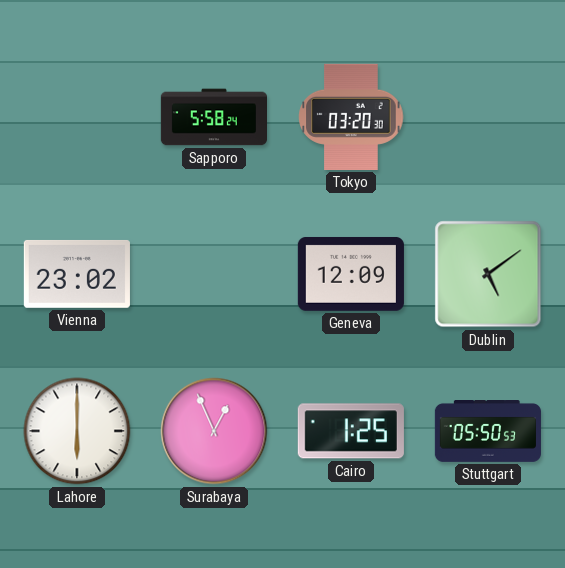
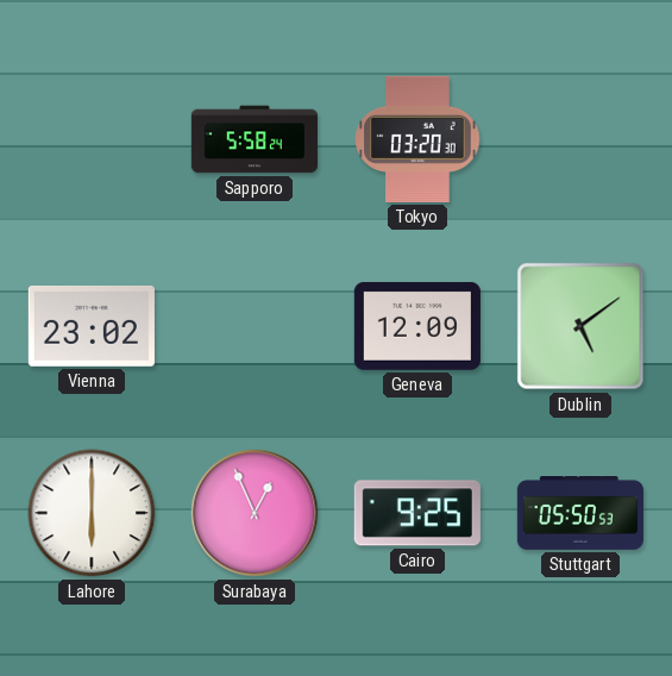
Cairo: 1:25 -> 9:25
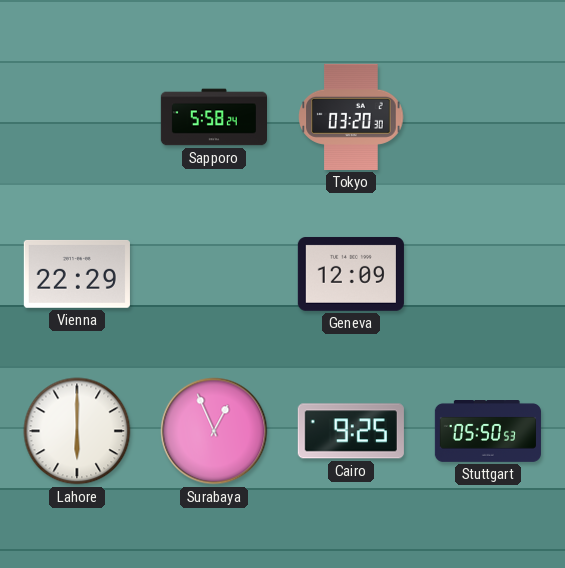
Vienna: 23:02 -> 22:29
Dublin: 5:09 -> none
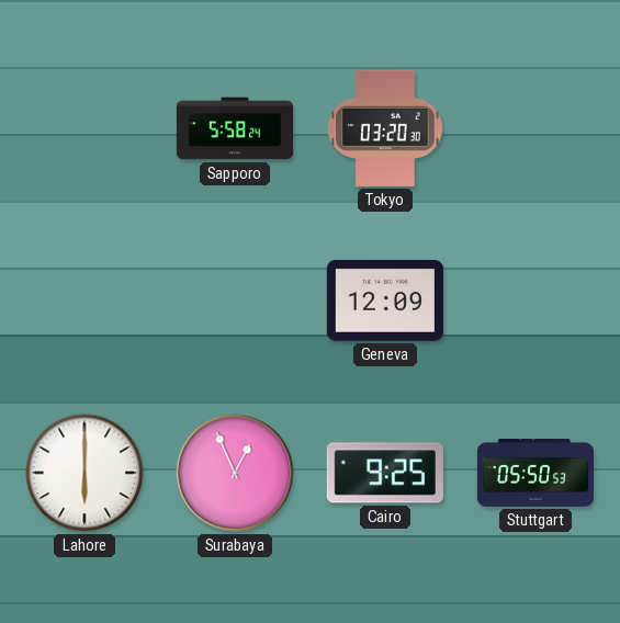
Vienna: 22:29 -> none
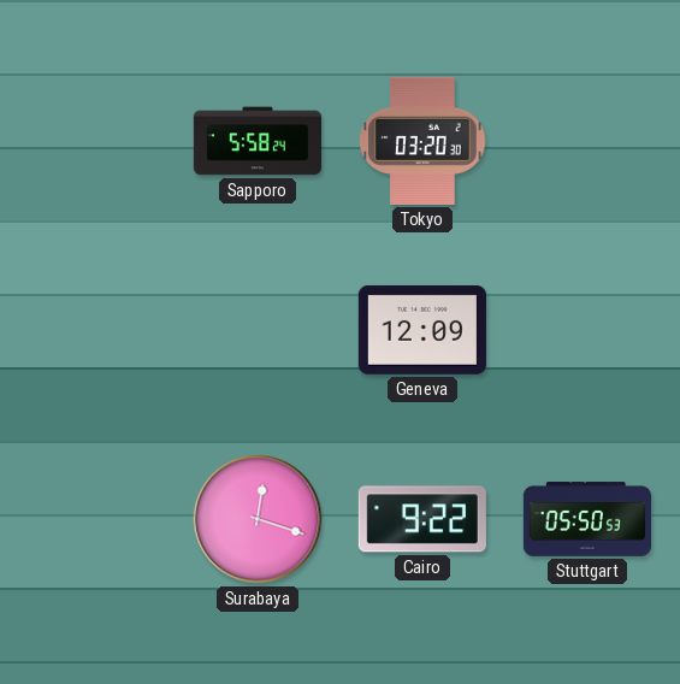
Lahore: 6:00 -> none
Surabaya: 12:56 -> 12:18
Cairo: 9:25 -> 9:22
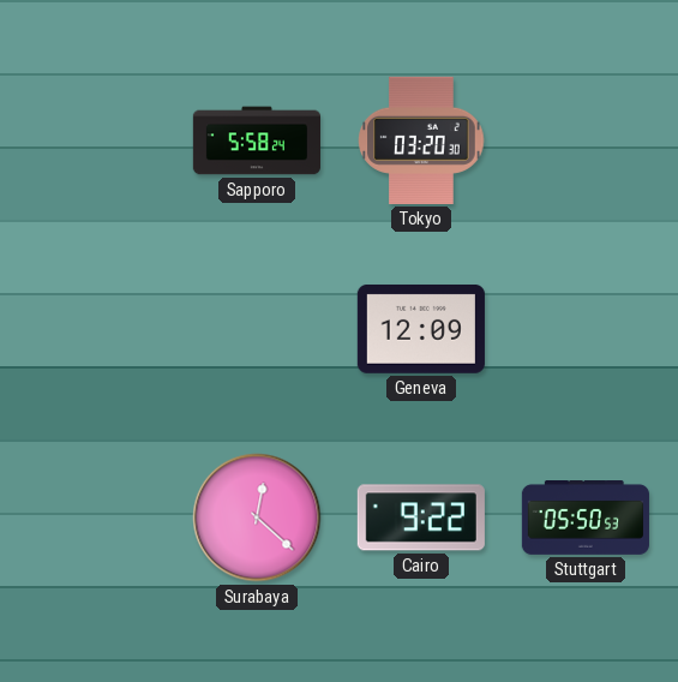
Surabaya: 12:18 -> 12:22
